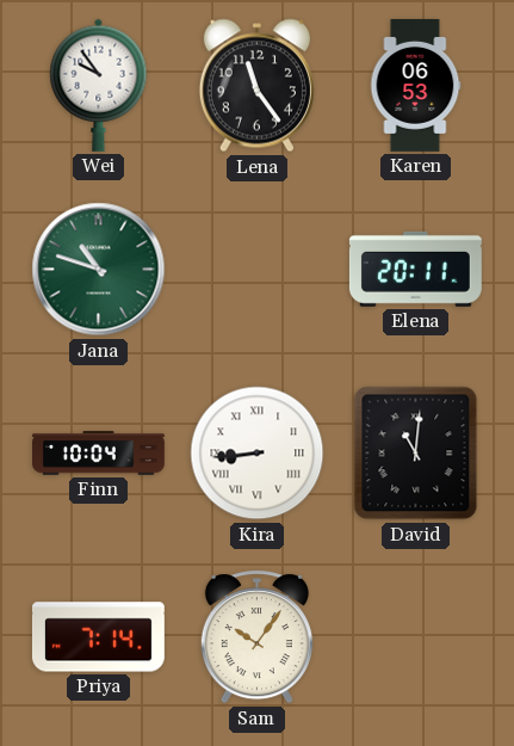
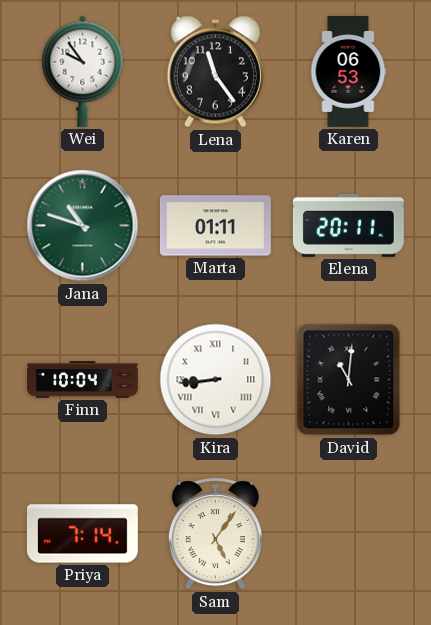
Marta: none -> 01:11
Sam: 10:06 -> 5:06
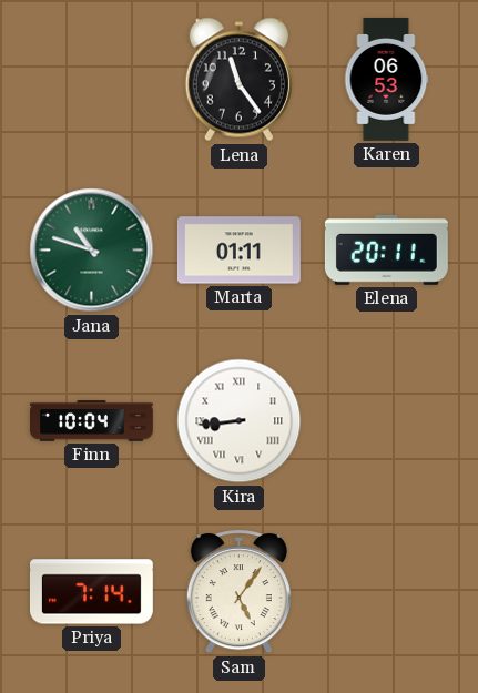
Wei: 9:54 -> none
David: 11:01 -> none
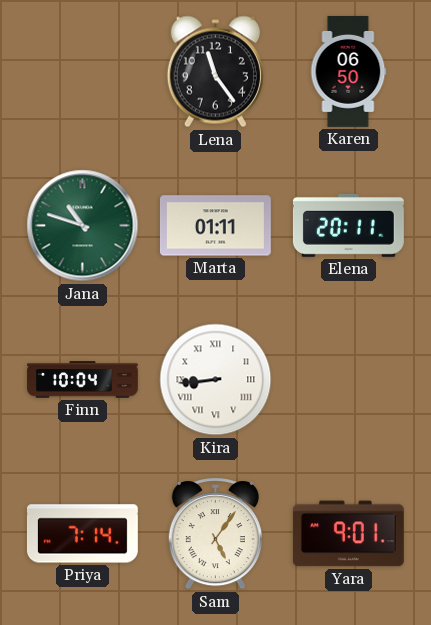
Karen: 06:53 -> 06:50
Yara: none -> 9:01
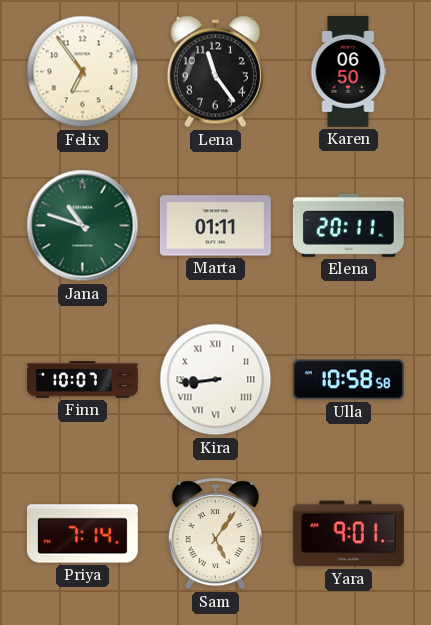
Felix: none -> 6:54
Finn: 10:04 -> 10:07
Ulla: none -> 10:58
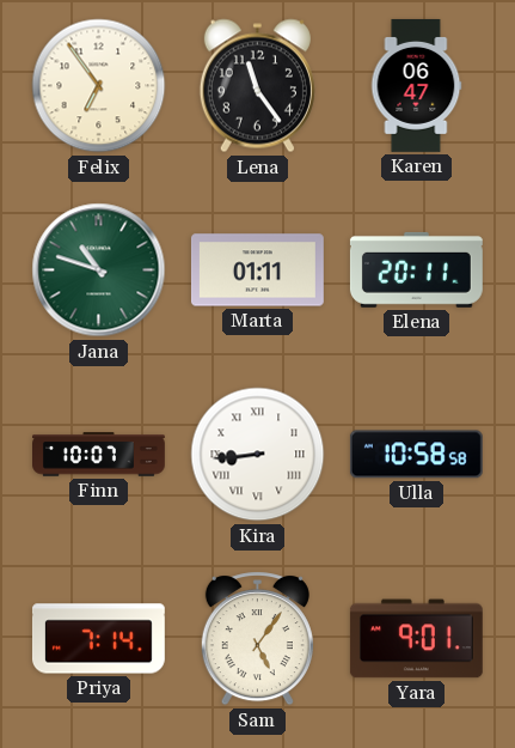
Karen: 06:50 -> 06:47
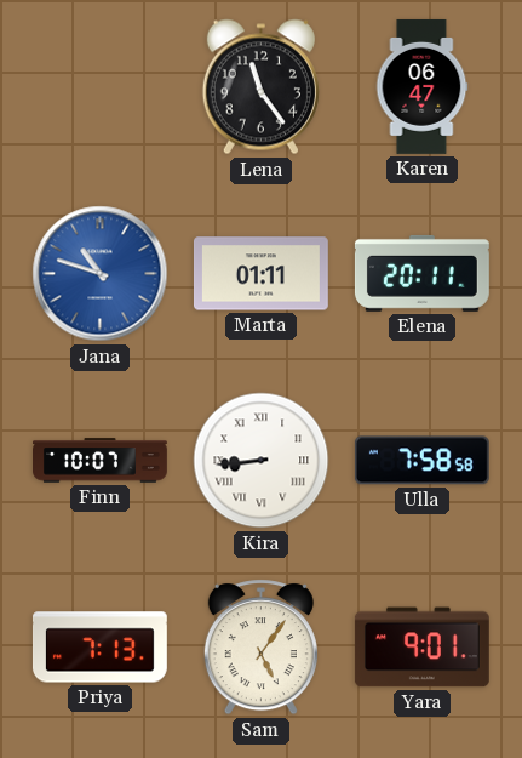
Felix: 6:54 -> none
Jana dial: green -> blue
Ulla: 10:58 -> 7:58
Priya: 7:14 -> 7:13
